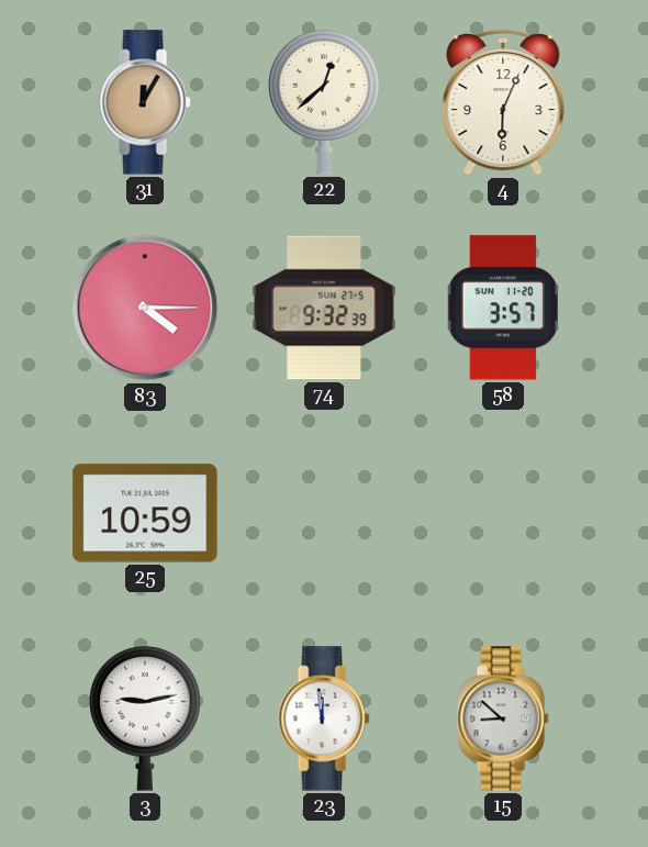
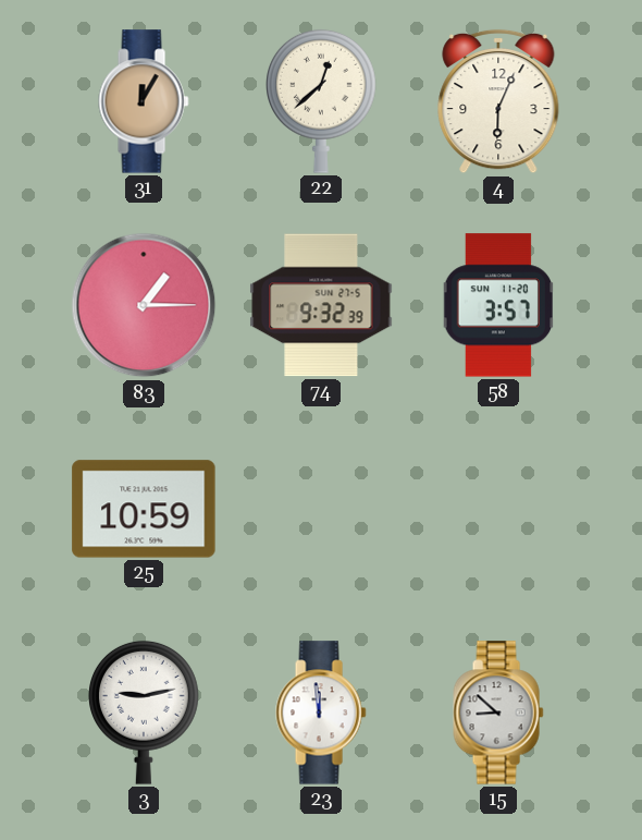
83: 4:15 -> 1:15
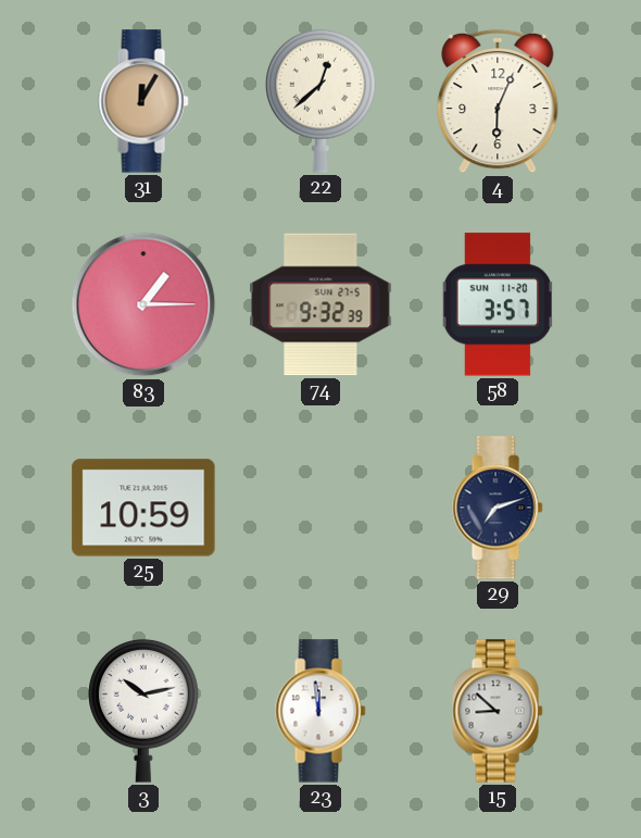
29: none -> 7:12
3: 9:13 -> 10:13
